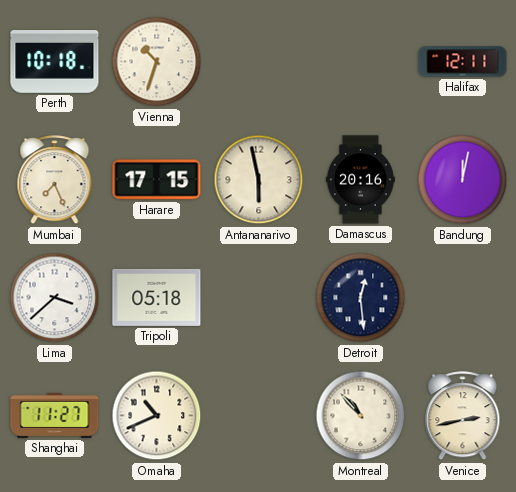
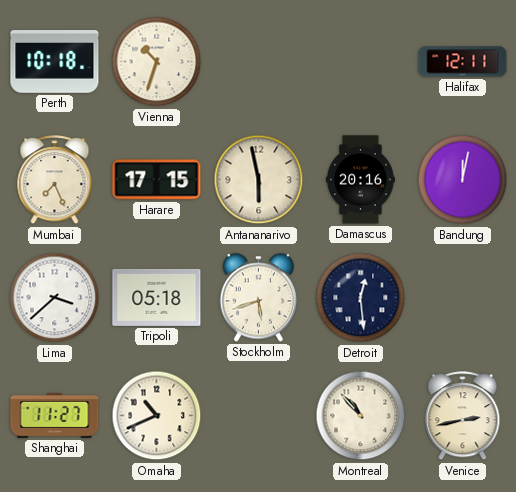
Stockholm: none -> 5:42
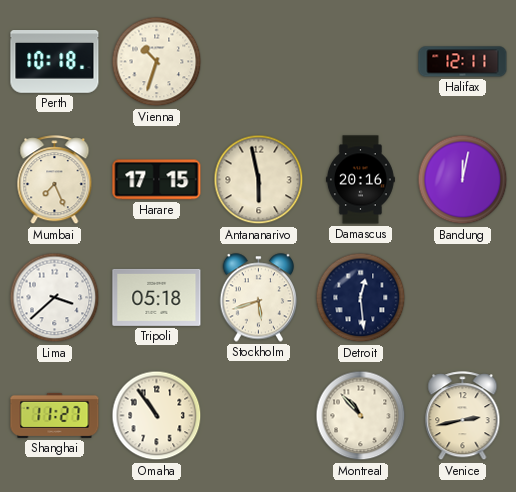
Omaha: 10:41 -> 10:54
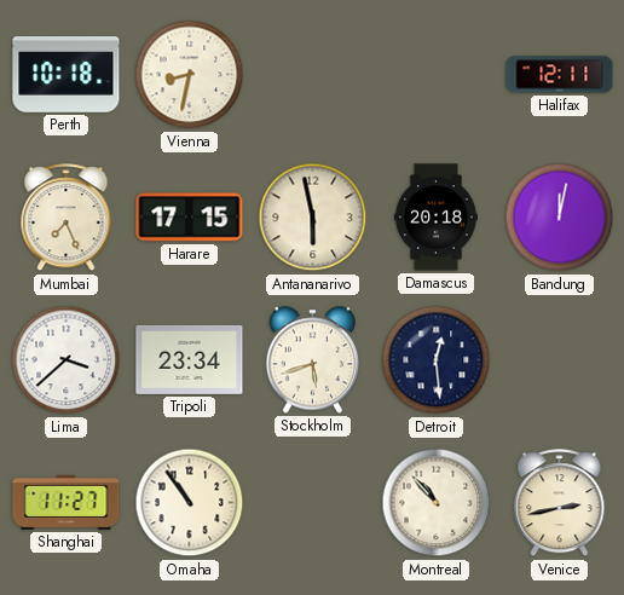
Vienna: 10:33 -> 8:32
Damascus: 20:16 -> 20:18
Tripoli: 05:18 -> 23:34
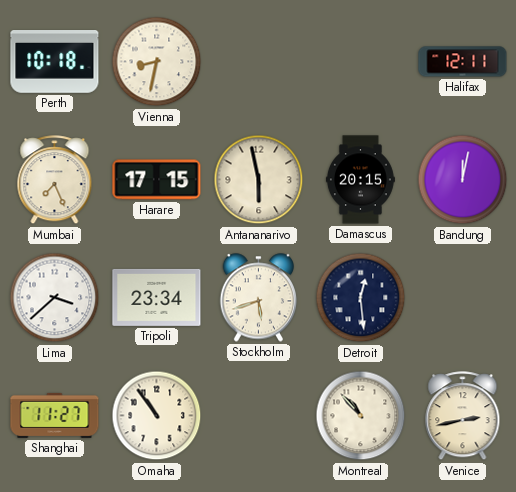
Damascus: 20:18 -> 20:15
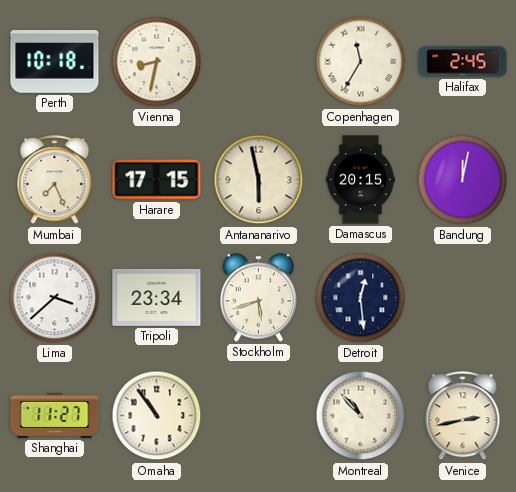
Copenhagen: none -> 11:35
Halifax: 12:11 -> 2:45
